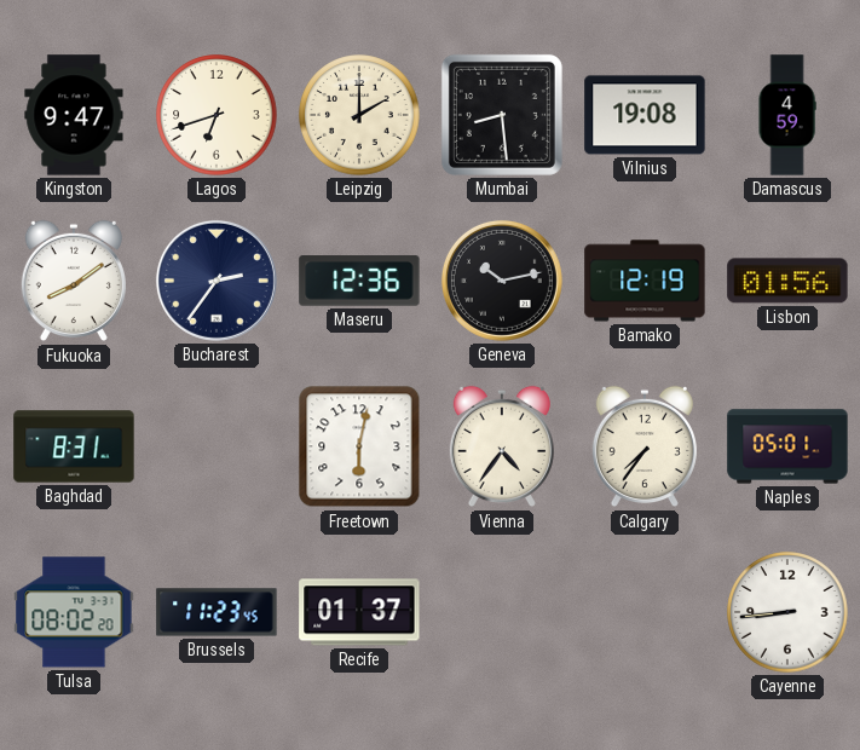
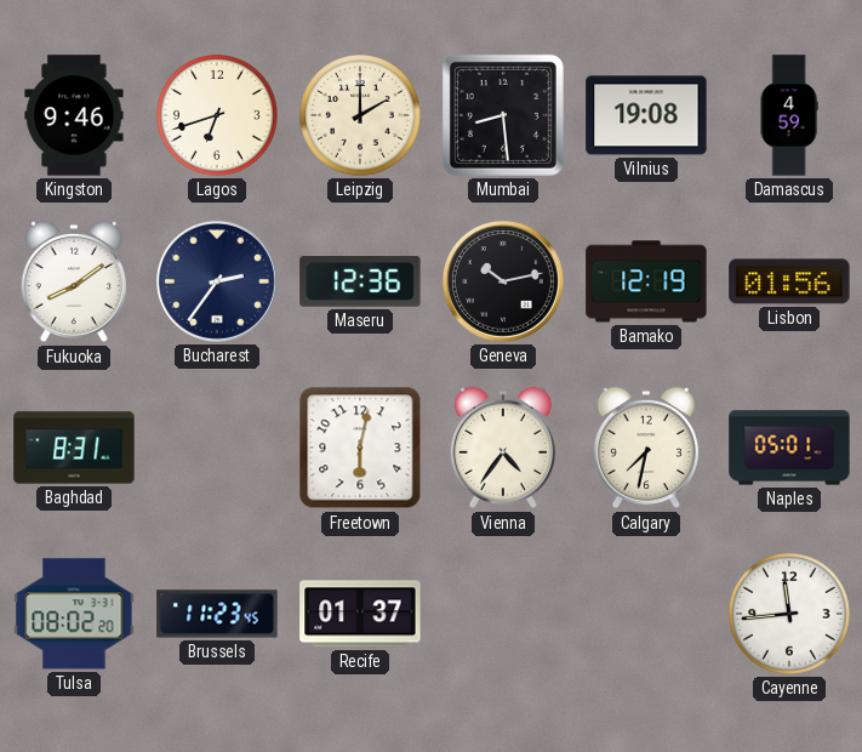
Kingston: 9:47 -> 9:46
Calgary: 7:36 -> 7:32
Cayenne: 8:44 -> 11:44
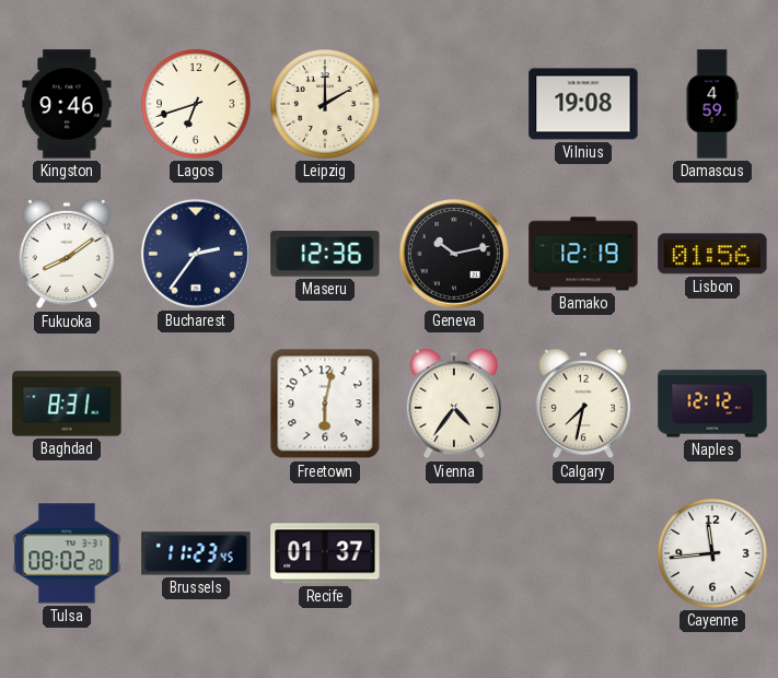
Mumbai: 8:29 -> none
Naples: 05:01 -> 12:12
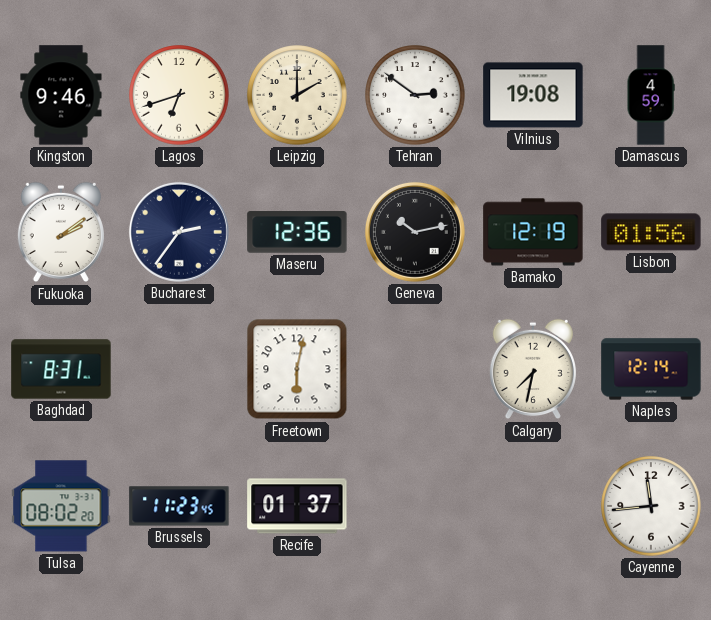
Tehran: none -> 2:51
Fukuoka: 8:09 -> 2:09
Vienna: 4:36 -> none
Naples: 12:12 -> 12:14
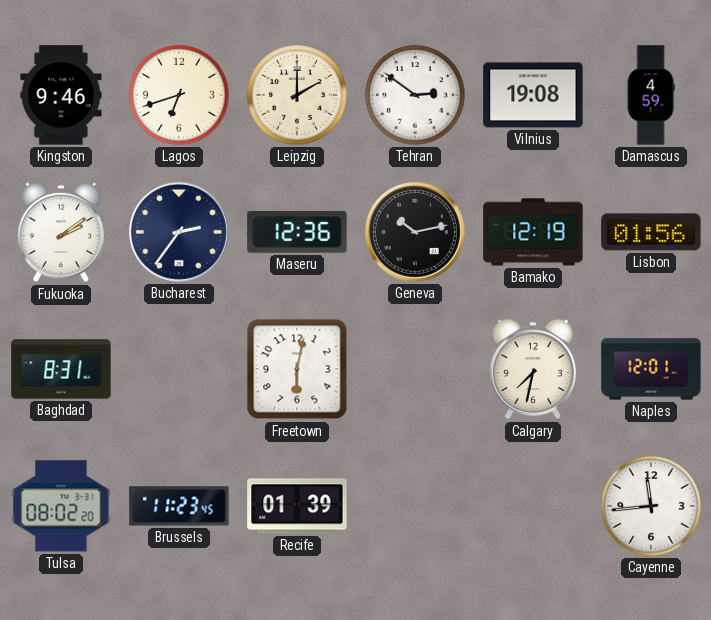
Naples: 12:14 -> 12:01
Recife: 01:37 -> 01:39
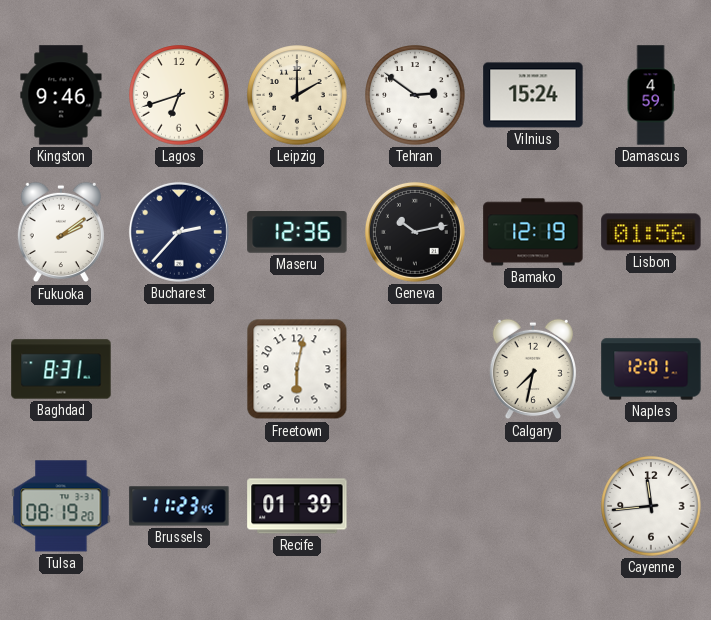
Vilnius: 19:08 -> 15:24
Bucharest: 2:36 -> 2:37
Tulsa: 08:02 -> 08:19
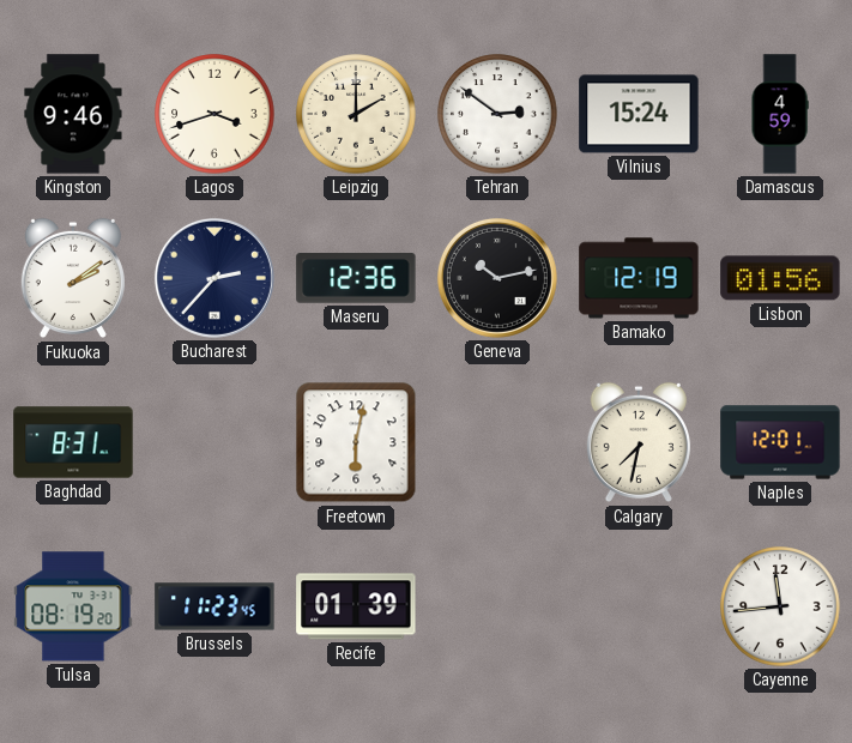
Lagos: 6:42 -> 3:42
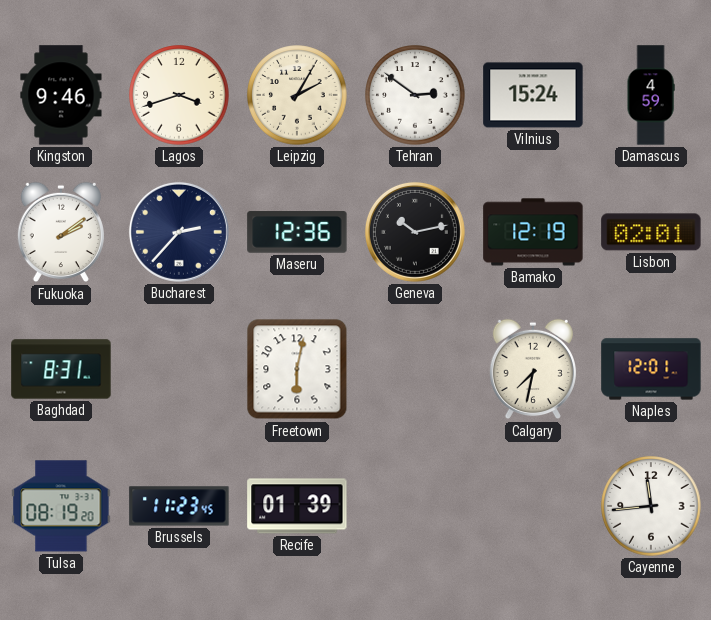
Leipzig: 2:00 -> 2:05
Lisbon: 01:56 -> 02:01
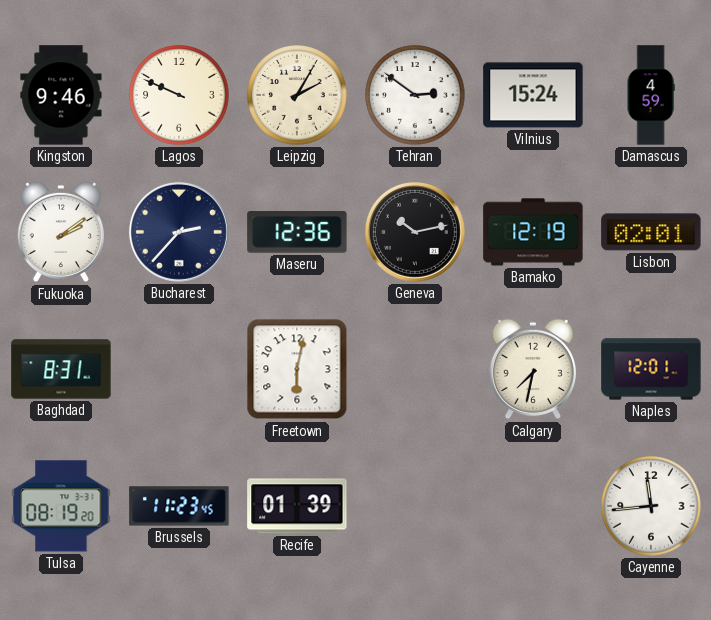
Lagos: 3:42 -> 9:49
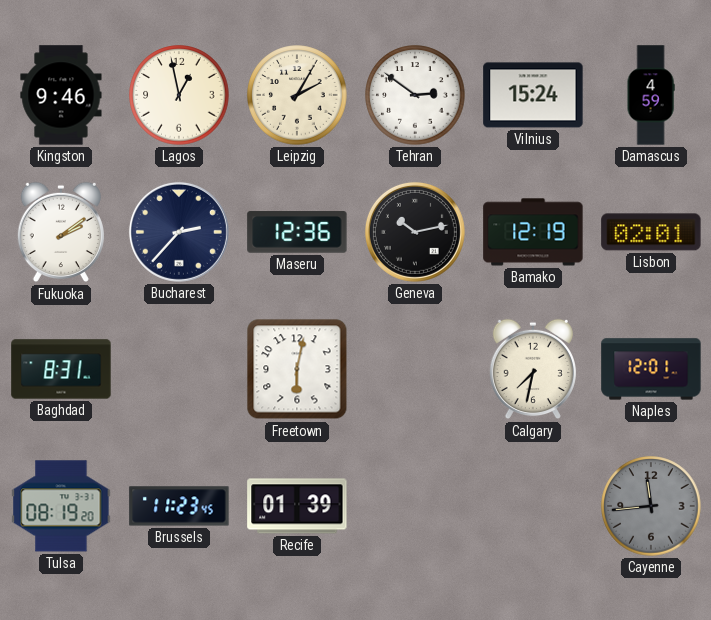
Lagos: 9:49 -> 12:58
Cayenne dial: white -> grey
